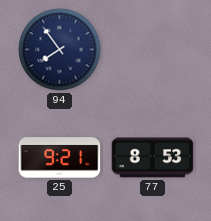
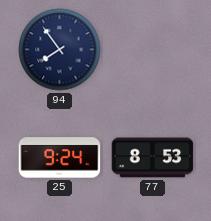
25: 9:21 -> 9:24
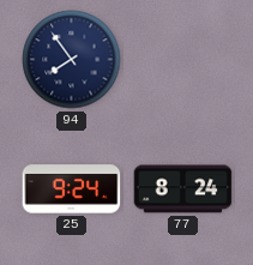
77: 8:53 -> 8:24
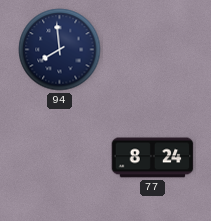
94: 7:54 -> 7:59
25: 9:24 -> none
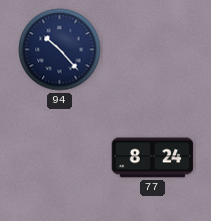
94: 7:59 -> 10:23
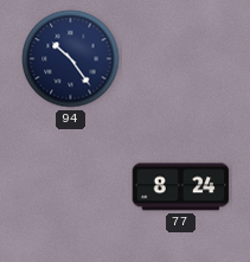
94: 10:23 -> 10:24
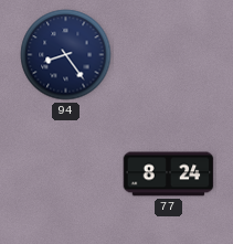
94: 10:24 -> 8:24
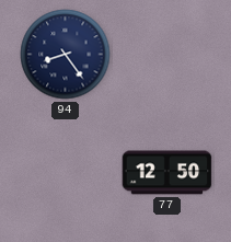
77: 8:24 -> 12:50
